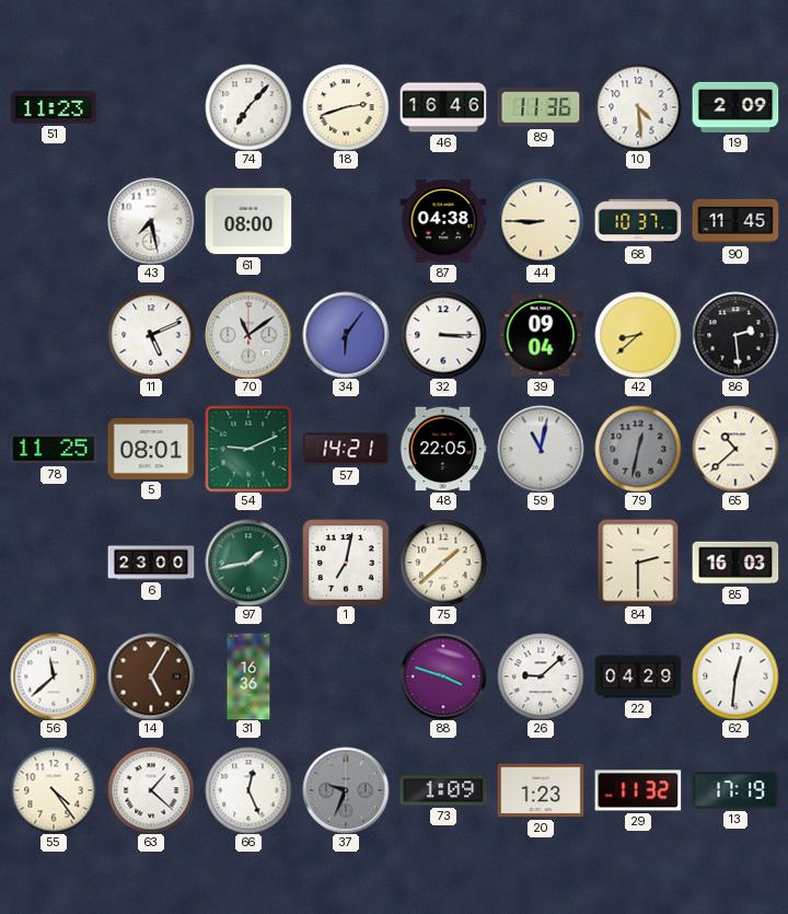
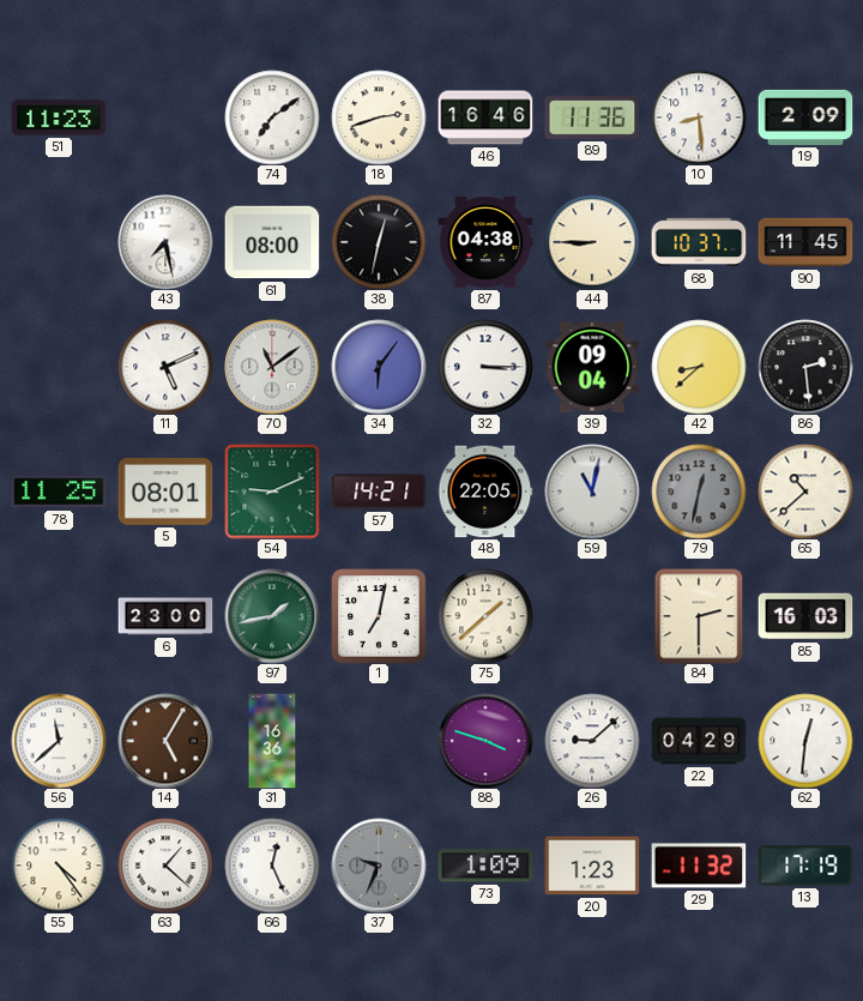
74: 7:07 -> 7:09
10: 4:29 -> 8:29
38: none -> 12:32
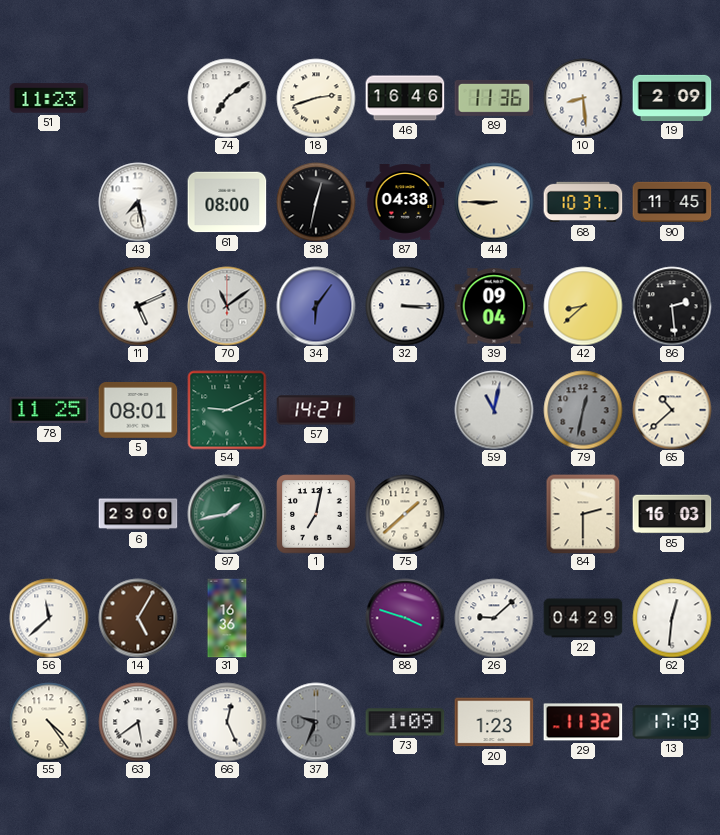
48: 22:05 -> none
63: 1:22 -> 5:39
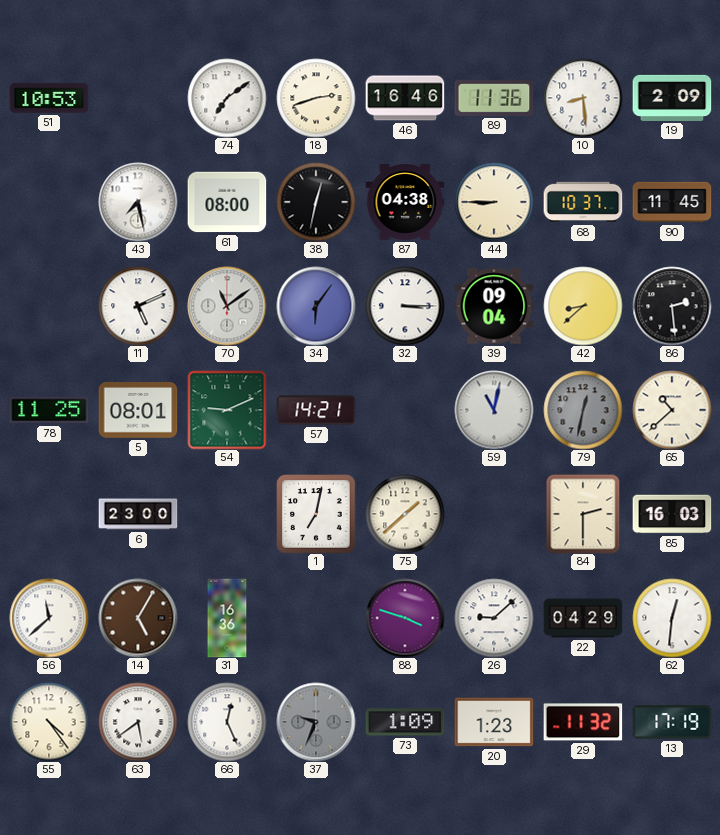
51: 11:23 -> 10:53
97: 1:43 -> none
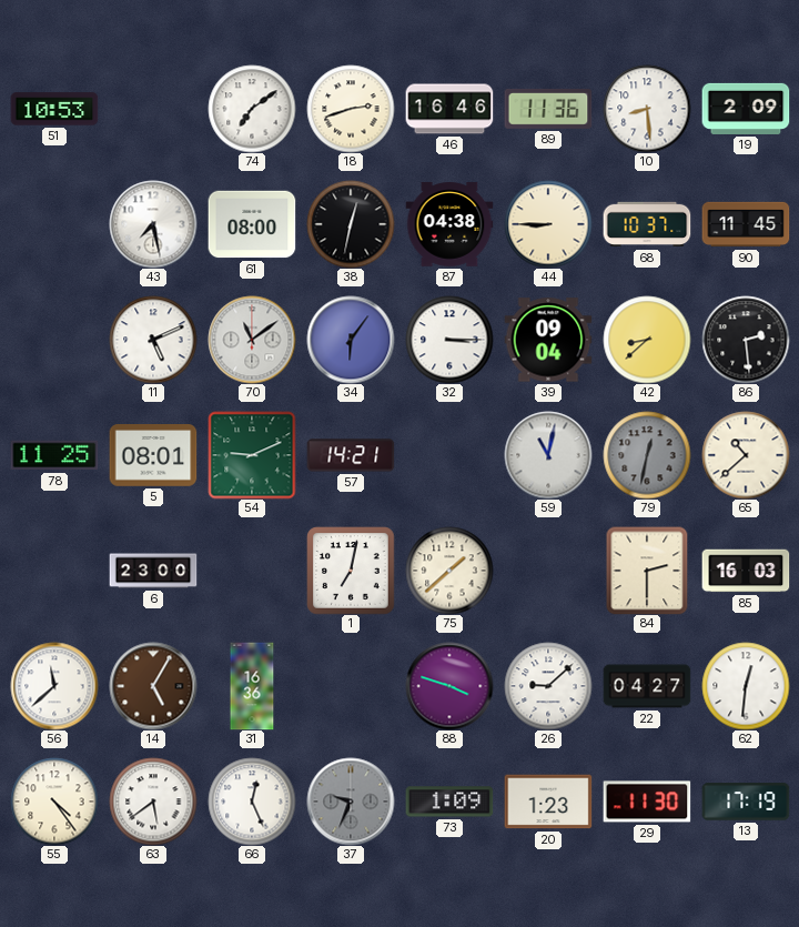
22: 04:29 -> 04:27
29: 11:32 -> 11:30
